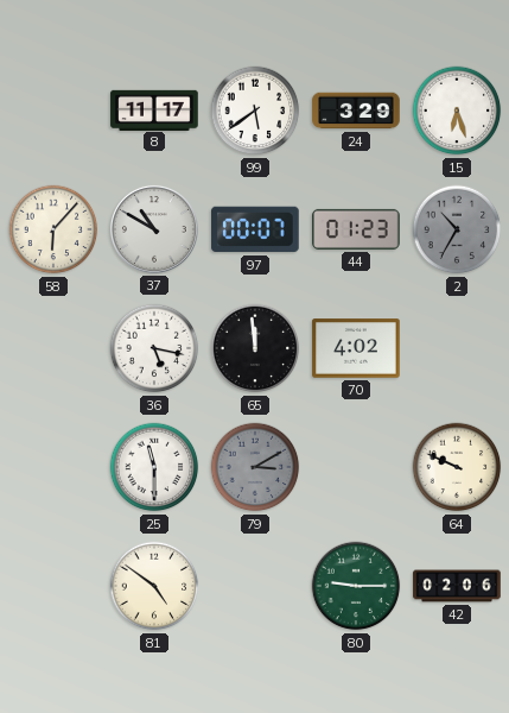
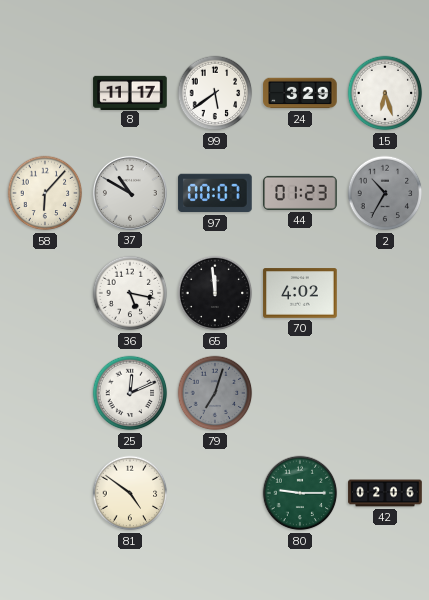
25: 11:30 -> 12:11
79: 3:10 -> 7:03
64: 9:49 -> none
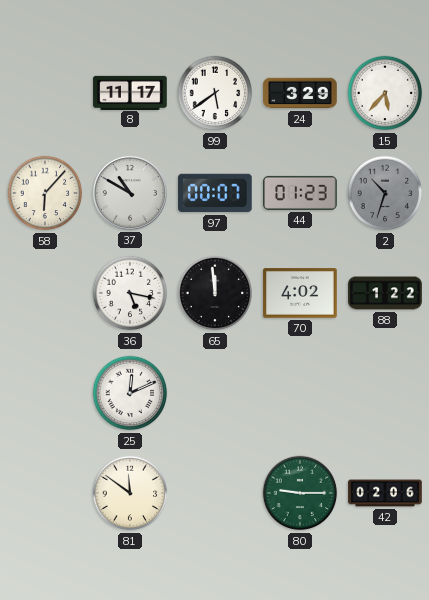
15: 6:27 -> 5:37
2: 10:35 -> 10:33
88: none -> 1:22
79: 7:03 -> none
81: 4:51 -> 11:51
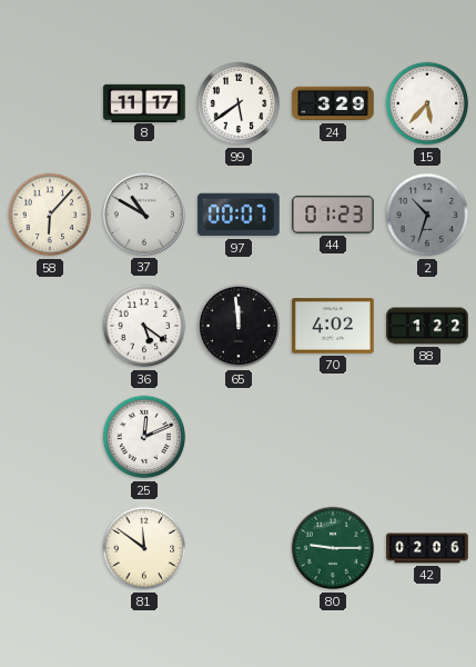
36: 5:17 -> 5:21
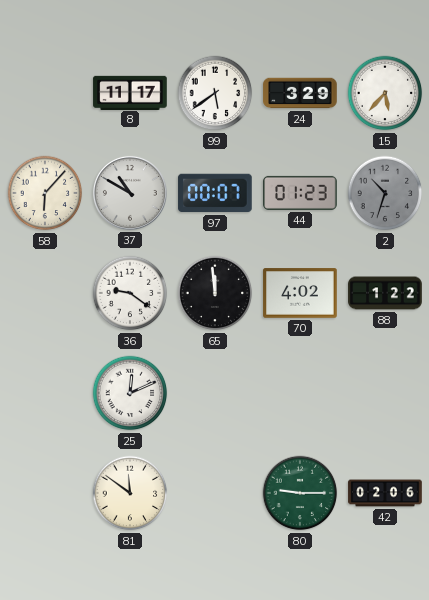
36: 5:21 -> 9:21
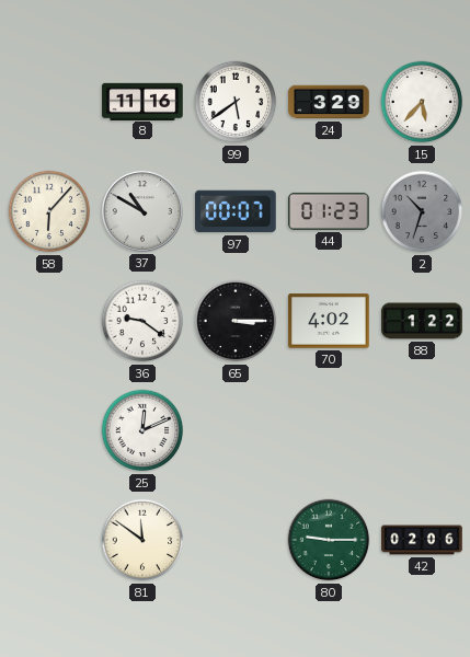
8: 11:17 -> 11:16
65: 11:59 -> 3:15
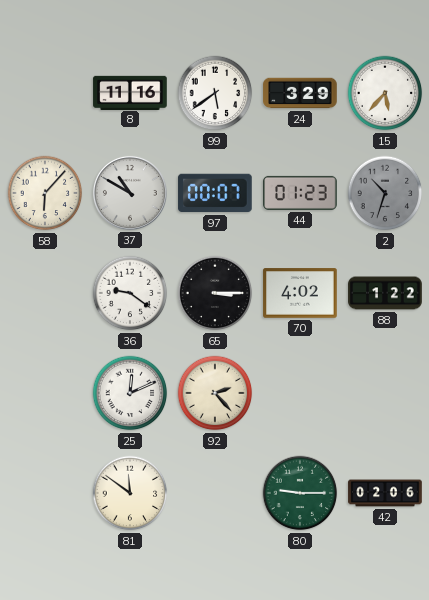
92: none -> 2:23
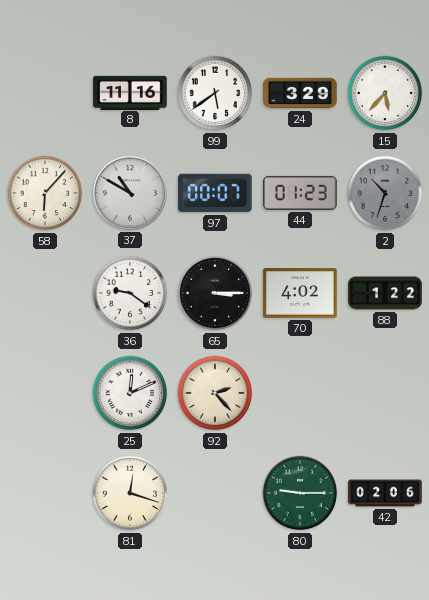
81: 11:51 -> 12:18
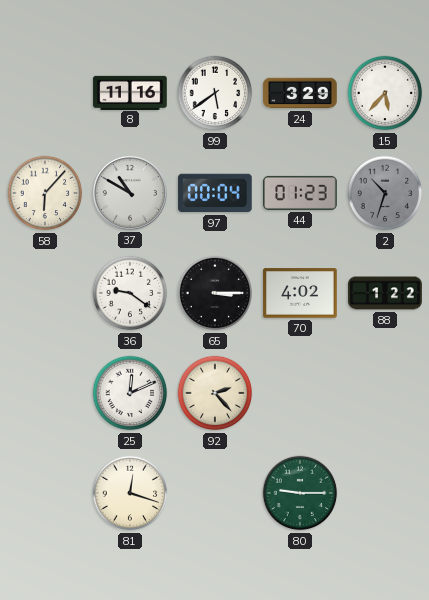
97: 00:07 -> 00:04
42: 02:06 -> none
